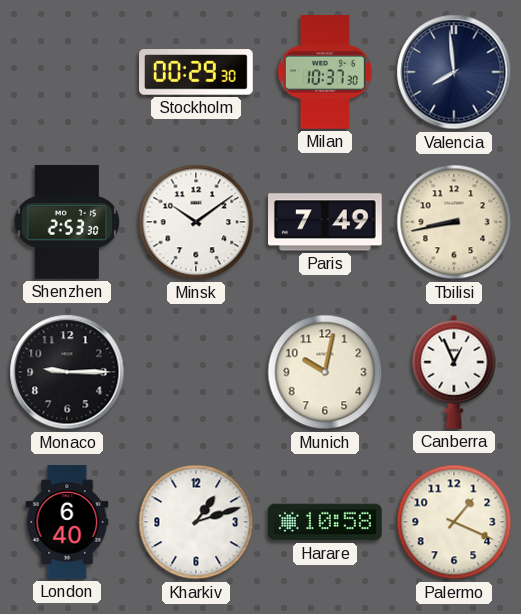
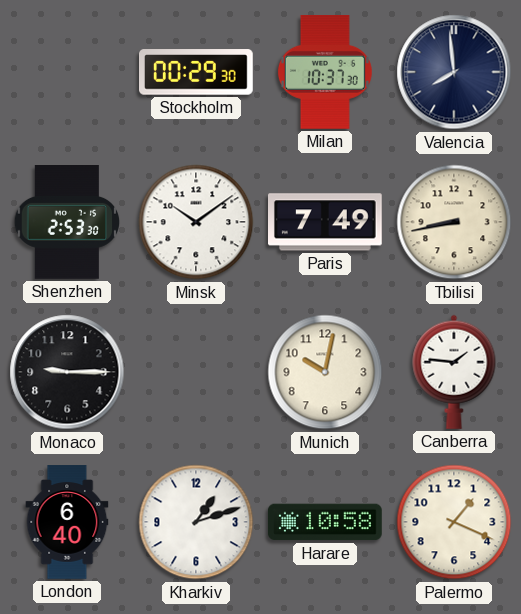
Canberra: 12:56 -> 1:46
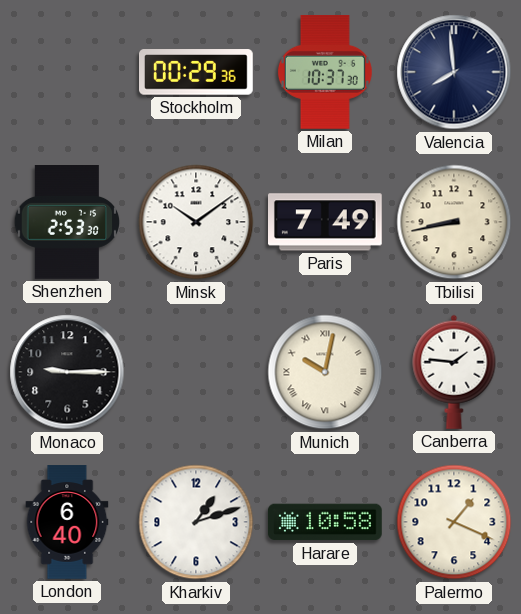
Stockholm: 00:29:30 -> 00:29:36
Munich numerals: Arabic -> Roman
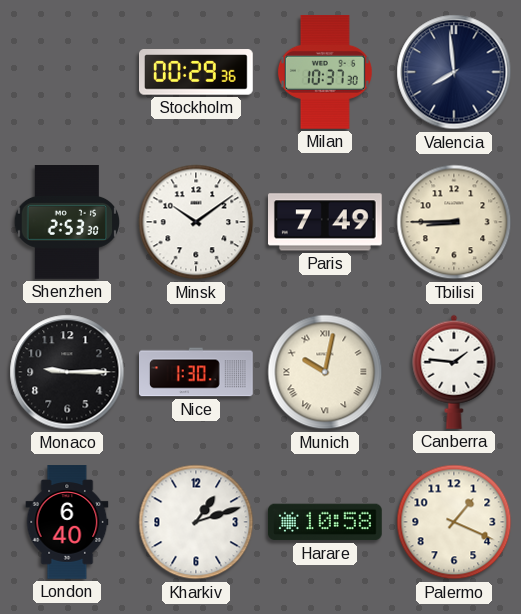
Tbilisi: 8:43 -> 8:45
Nice: none -> 1:30
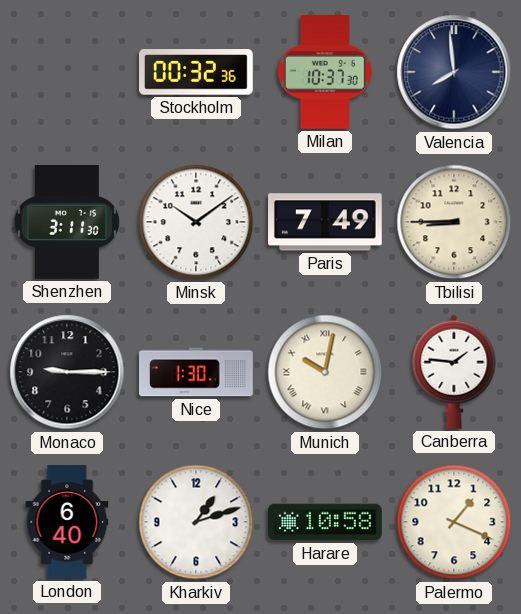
Stockholm: 00:29 -> 00:32
Shenzhen: 2:53 -> 3:11
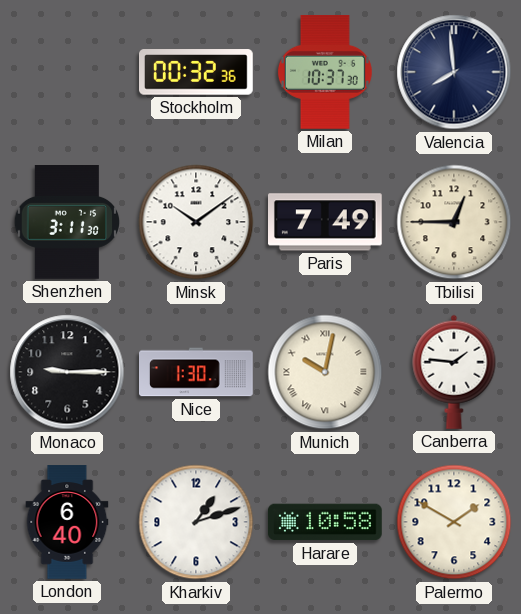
Tbilisi: 8:45 -> 12:45
Palermo: 1:19 -> 1:50
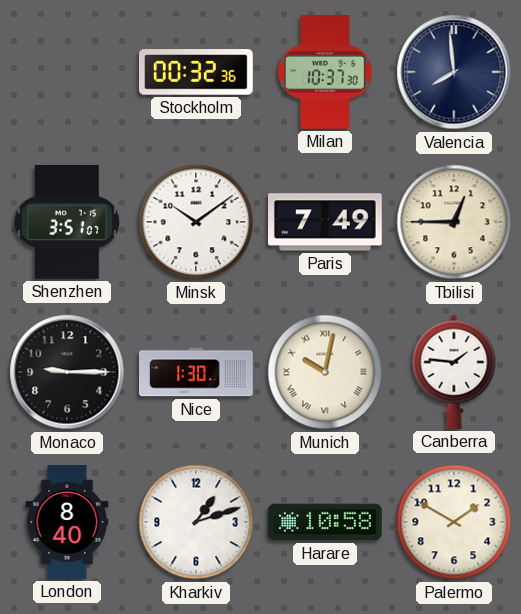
Shenzhen: 3:11 -> 3:51
London: 6:40 -> 8:40
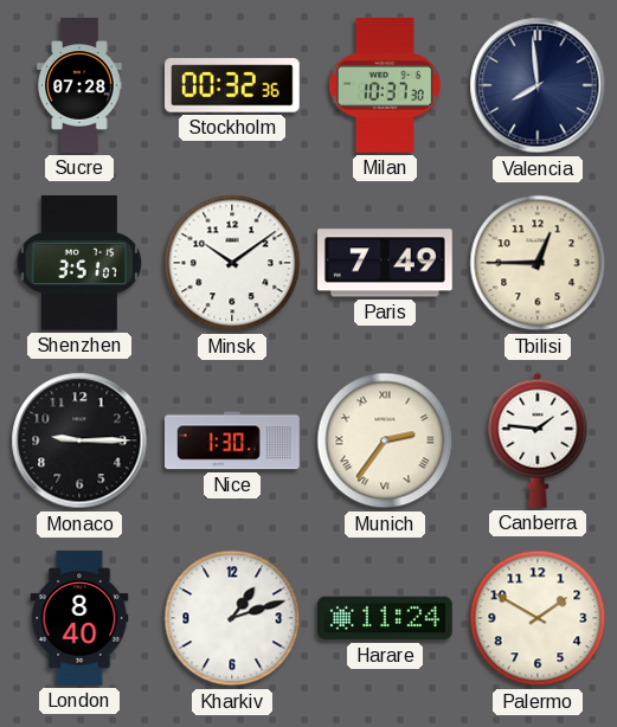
Sucre: none -> 07:28
Munich: 10:02 -> 2:36
Harare: 10:58 -> 11:24
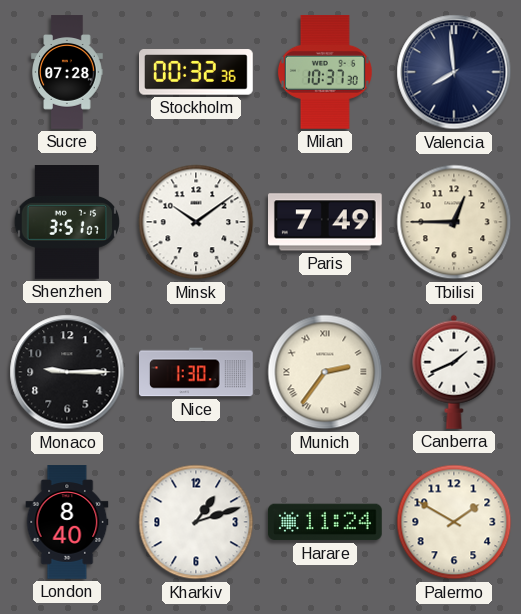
Canberra: 1:46 -> 1:41
